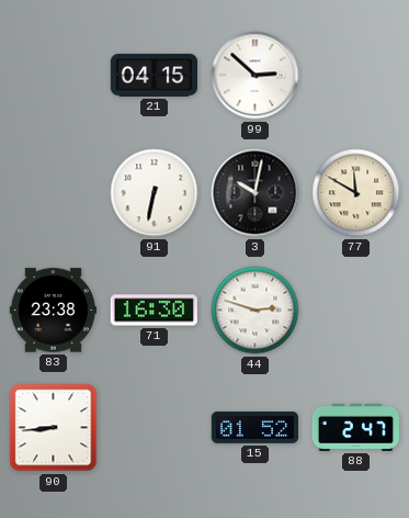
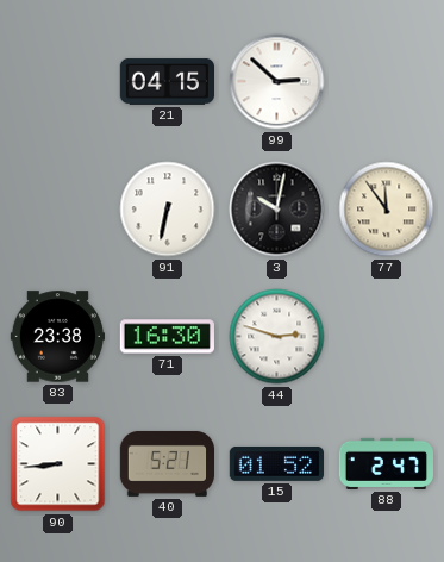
77: 11:50 -> 11:54
40: none -> 5:21
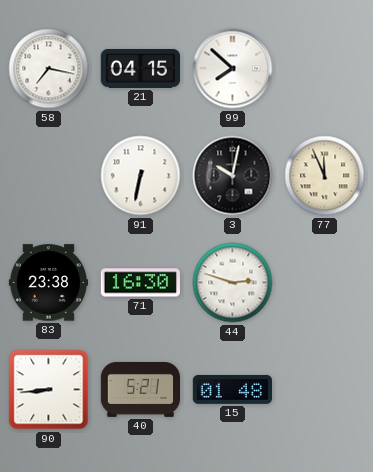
58: none -> 7:17
99: 2:52 -> 7:52
77: 11:54 -> 11:56
15: 01:52 -> 01:48
88: 2:47 -> none
